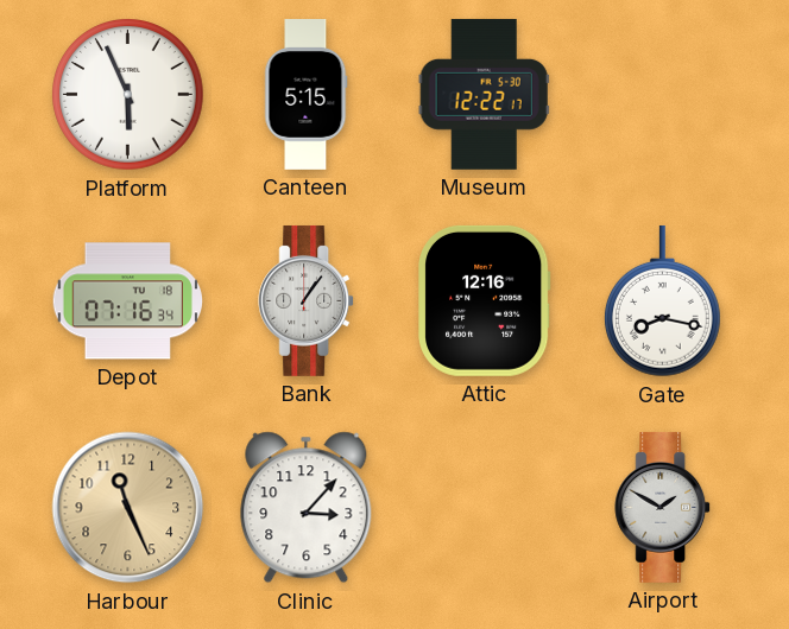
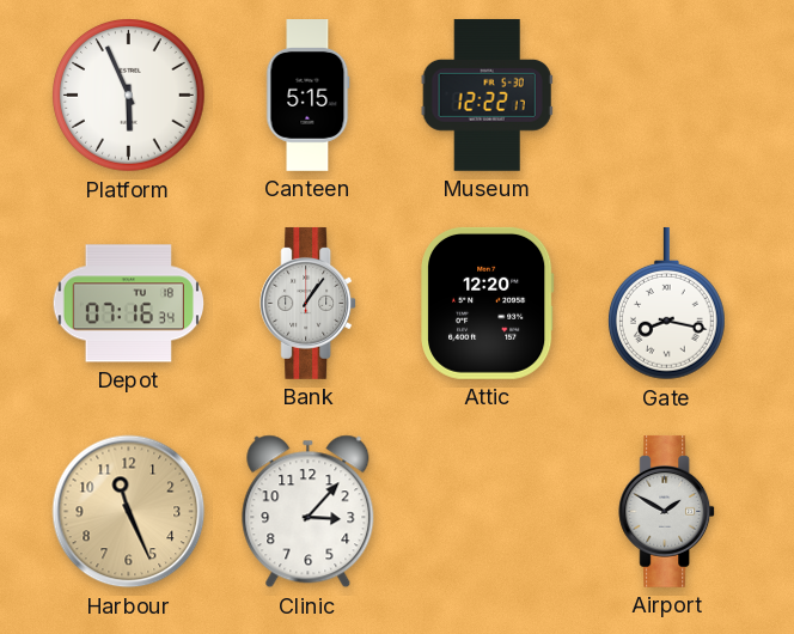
Attic: 12:16 -> 12:20
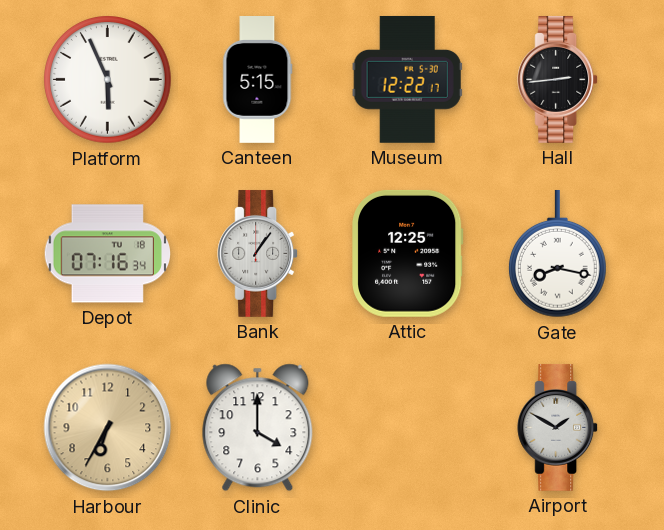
Hall: none -> 2:44
Attic: 12:20 -> 12:25
Harbour: 11:26 -> 6:35
Clinic: 3:07 -> 4:00
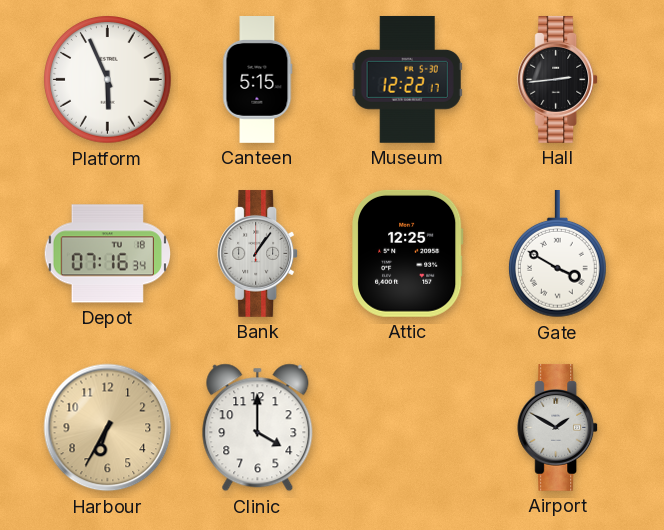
Gate: 8:17 -> 3:50
